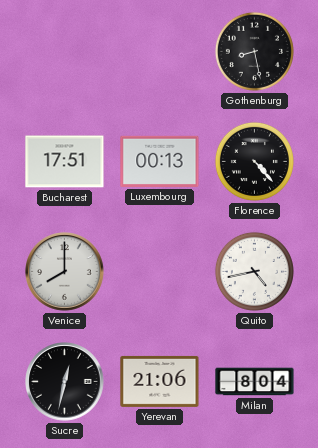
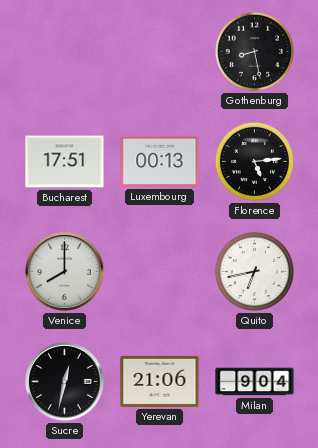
Florence: 4:23 -> 5:14
Quito: 4:43 -> 6:43
Milan: 8:04 -> 9:04
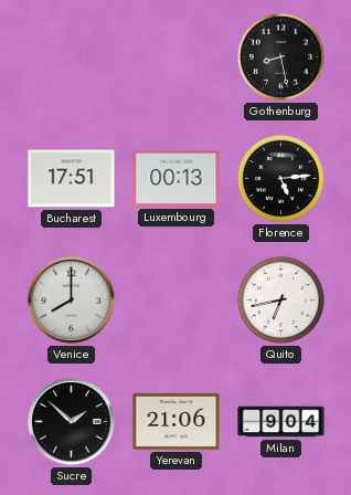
Sucre: 12:32 -> 1:52
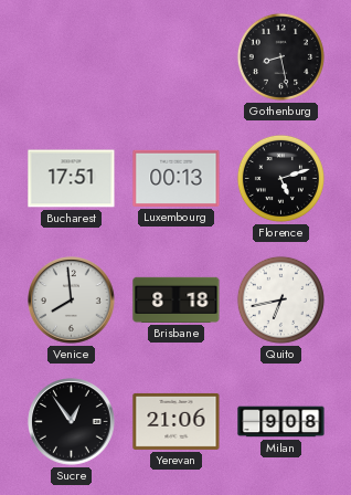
Florence: 5:14 -> 5:12
Venice: 8:00 -> 7:59
Brisbane: none -> 8:18
Sucre: 1:52 -> 12:54
Milan: 9:04 -> 9:08
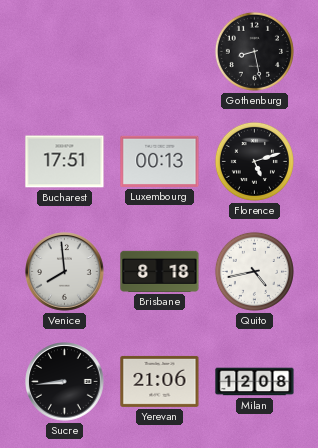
Quito: 6:43 -> 4:43
Sucre: 12:54 -> 8:44
Milan: 9:08 -> 12:08
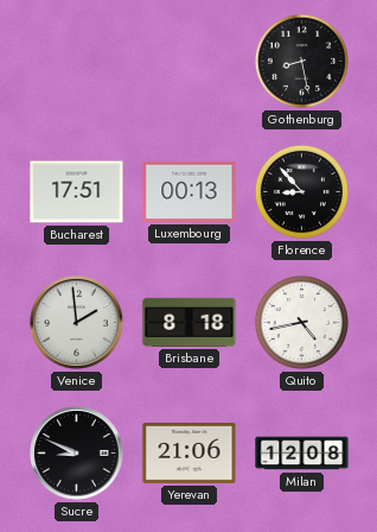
Florence: 5:12 -> 8:53
Venice: 7:59 -> 1:59
Sucre: 8:44 -> 8:49
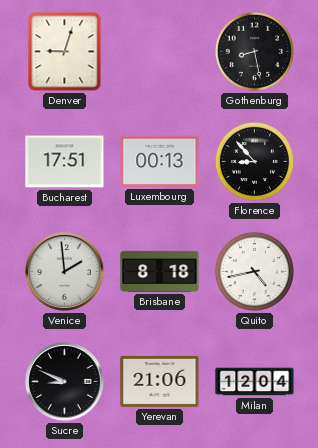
Denver: none -> 9:03
Milan: 12:08 -> 12:04
